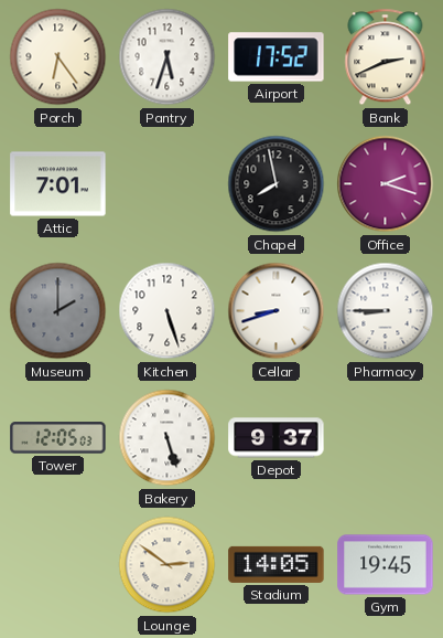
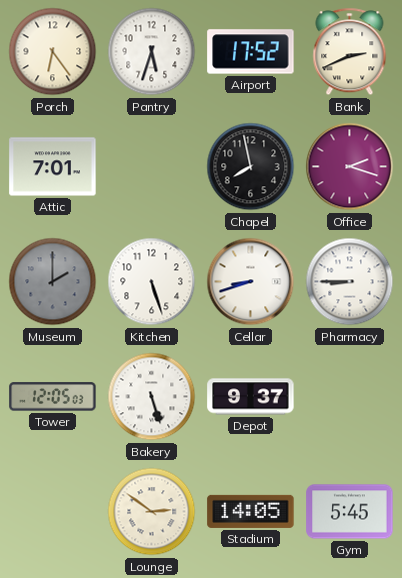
Gym: 19:45 -> 5:45
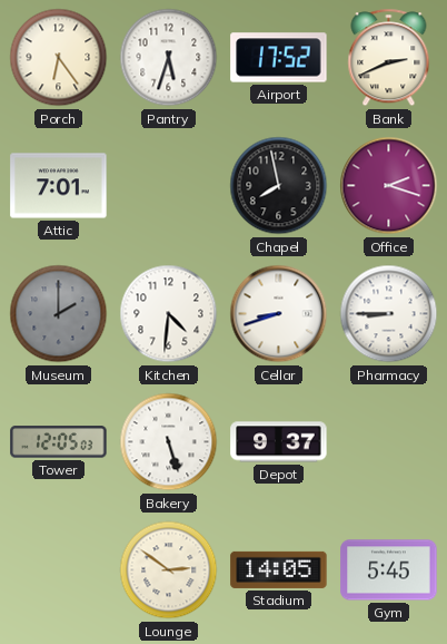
Kitchen: 5:27 -> 4:31
